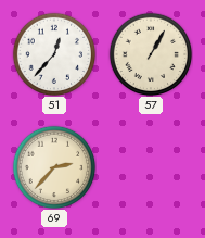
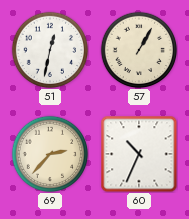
51: 12:37 -> 12:32
60: none -> 10:34
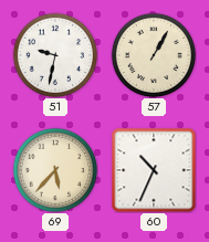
51: 12:32 -> 9:32
69: 2:37 -> 5:37
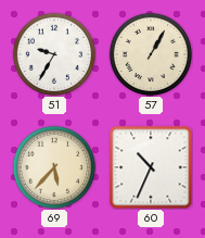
51: 9:32 -> 9:35
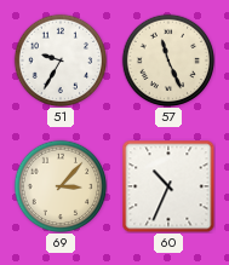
57: 1:05 -> 11:26
69: 5:37 -> 3:07
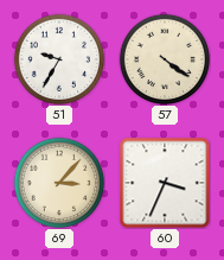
57: 11:26 -> 4:21
60: 10:34 -> 3:34
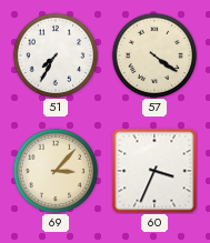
51: 9:35 -> 7:35
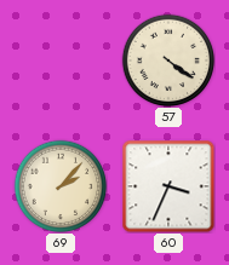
51: 7:35 -> none
69: 3:07 -> 2:07
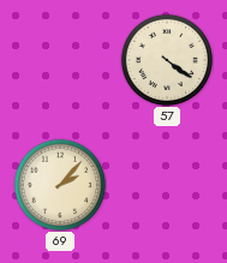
60: 3:34 -> none
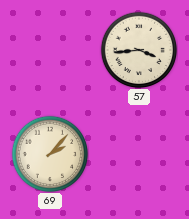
57: 4:21 -> 3:44
